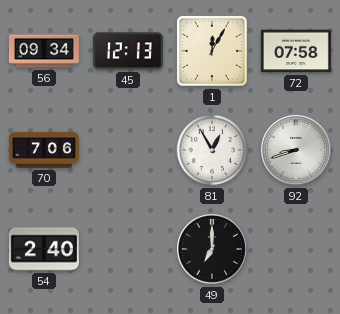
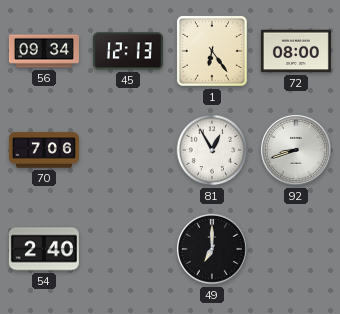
1: 12:05 -> 6:24
72: 07:58 -> 08:00
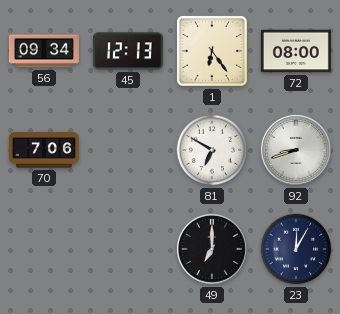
81: 12:55 -> 6:50
54: 2:40 -> none
23: none -> 12:05
